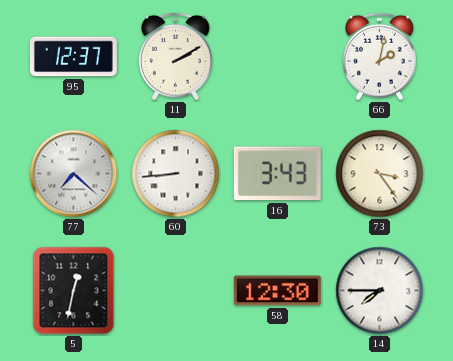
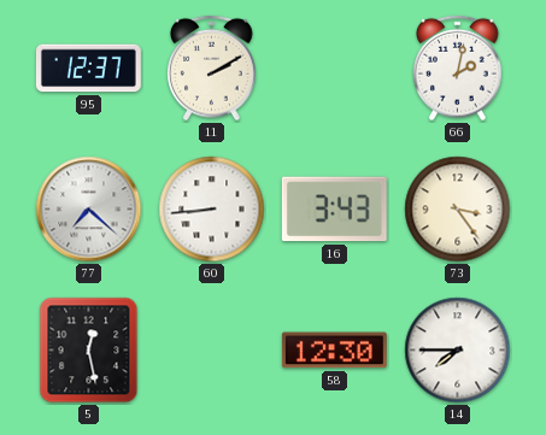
5: 12:32 -> 12:28
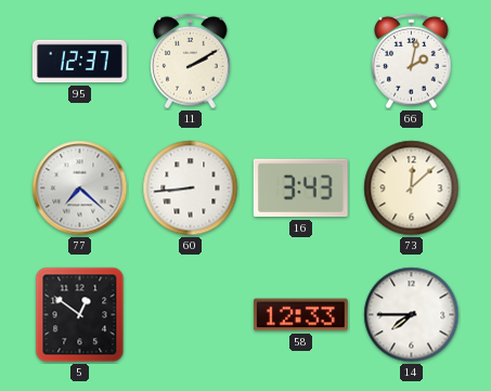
73: 3:24 -> 12:08
5: 12:28 -> 12:51
58: 12:30 -> 12:33
